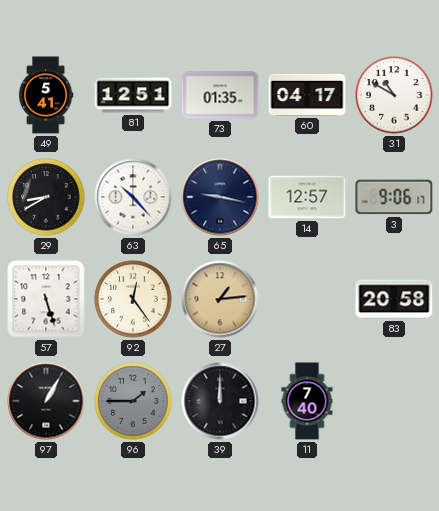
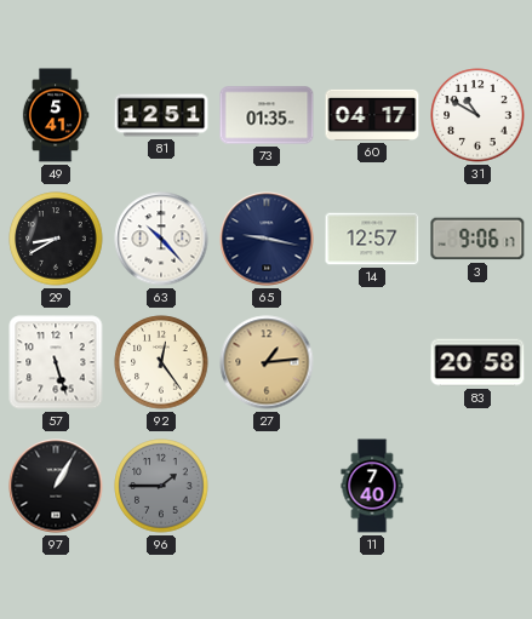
39: 12:00 -> none
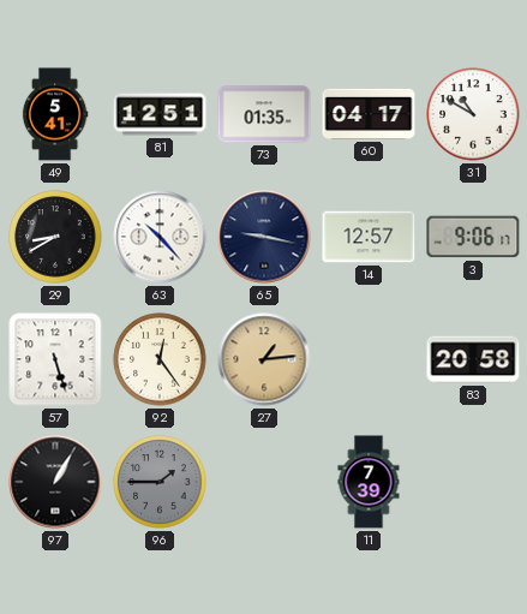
11: 7:40 -> 7:39
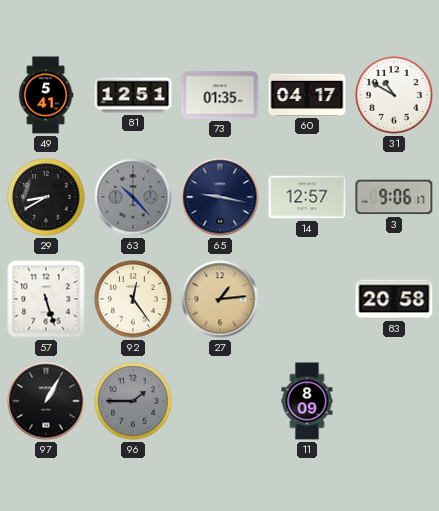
63 dial: white -> grey
11: 7:39 -> 8:09
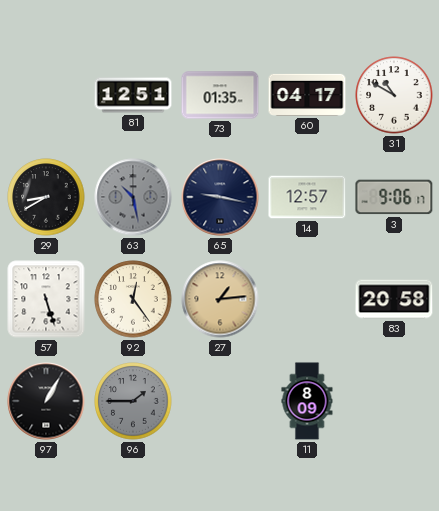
49: 5:41 -> none
63: 10:23 -> 10:28
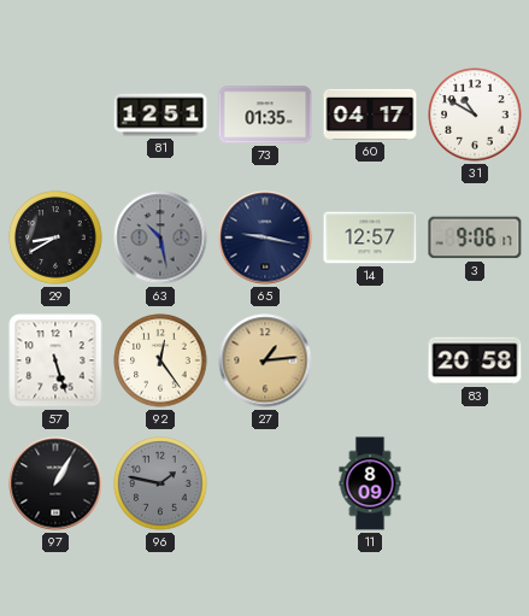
96: 1:45 -> 1:47
